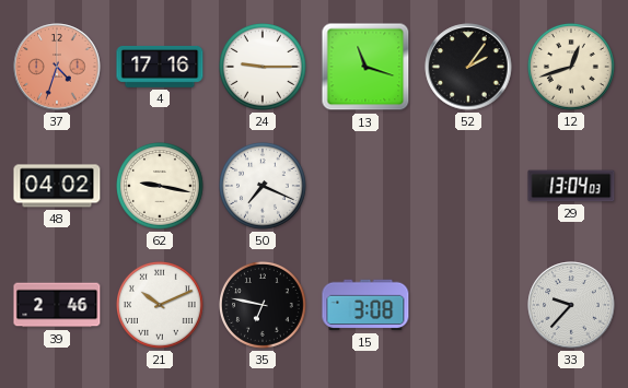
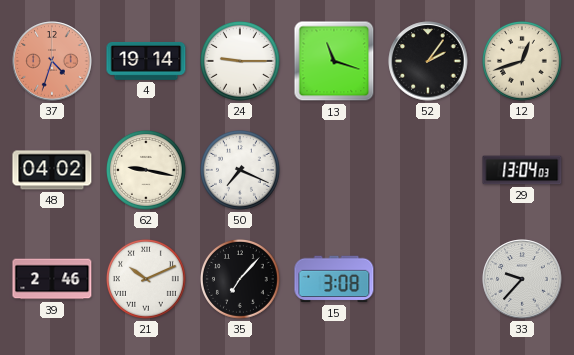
4: 17:16 -> 19:14
35: 6:47 -> 7:07
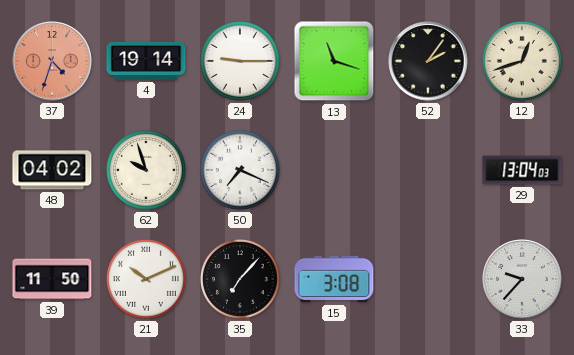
62: 9:17 -> 9:57
39: 2:46 -> 11:50
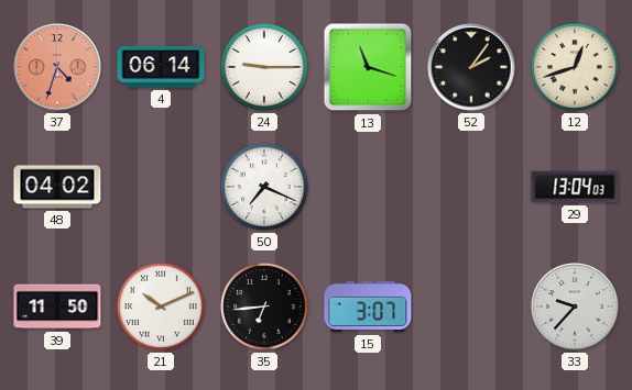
4: 19:14 -> 06:14
62: 9:57 -> none
35: 7:07 -> 6:44
15: 3:08 -> 3:07
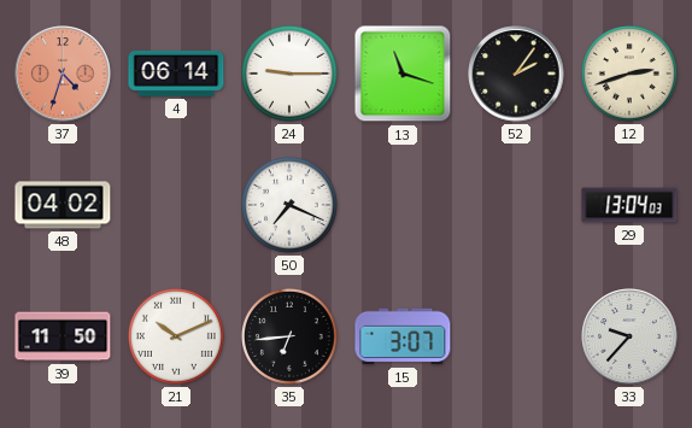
12: 12:42 -> 2:42
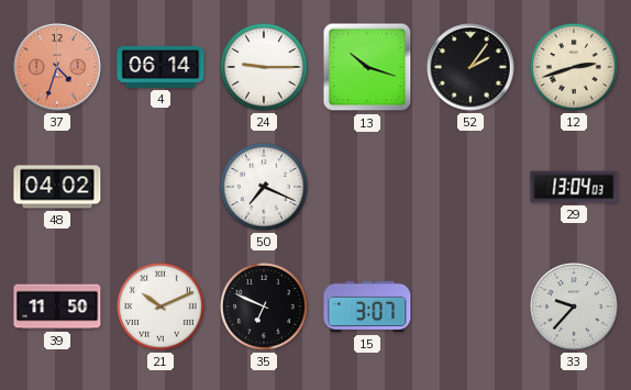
13: 11:18 -> 10:18
35: 6:44 -> 6:49
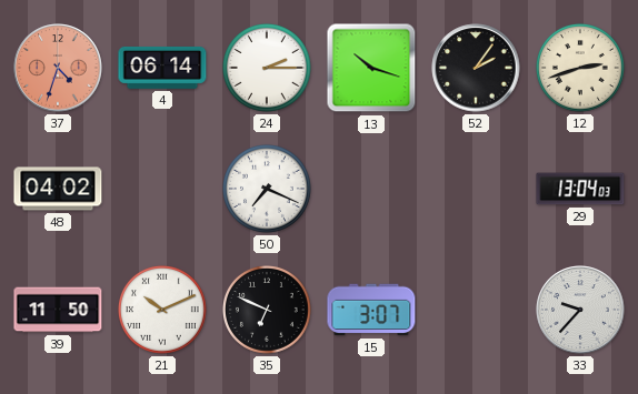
24: 9:15 -> 2:15
